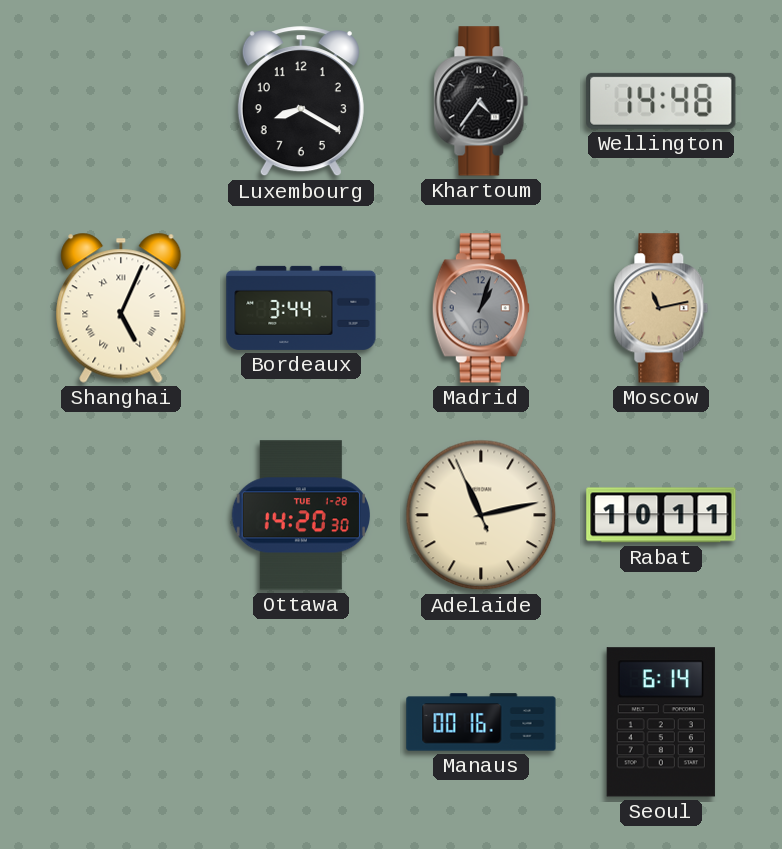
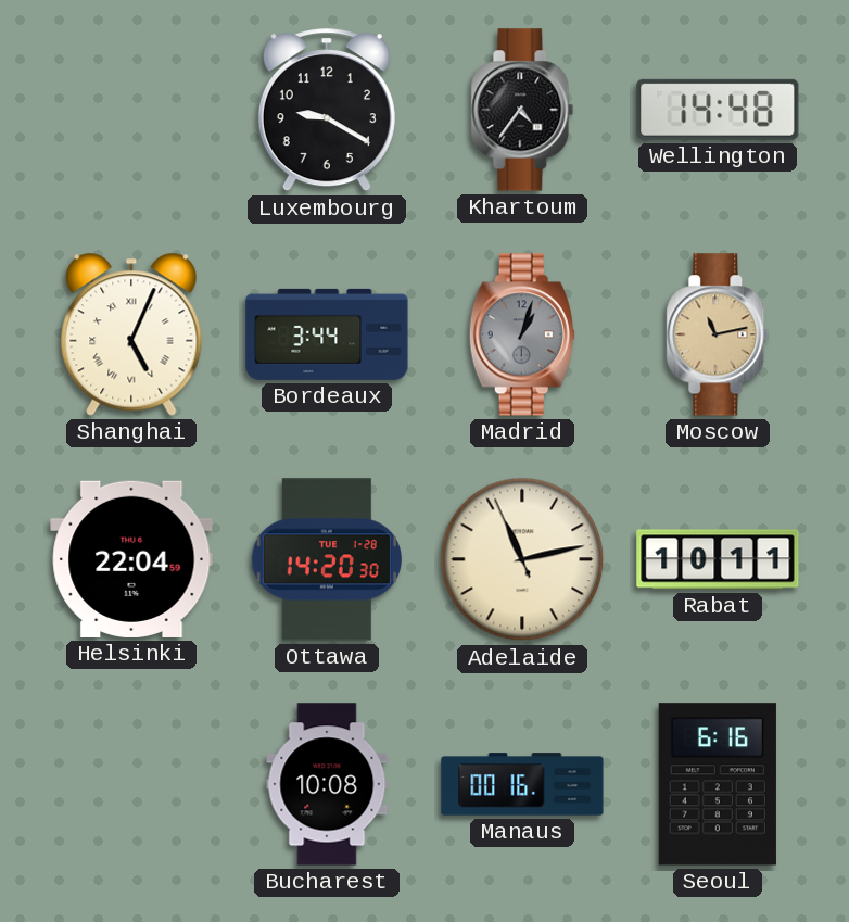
Luxembourg: 8:20 -> 9:20
Helsinki: none -> 22:04
Bucharest: none -> 10:08
Seoul: 6:14 -> 6:16
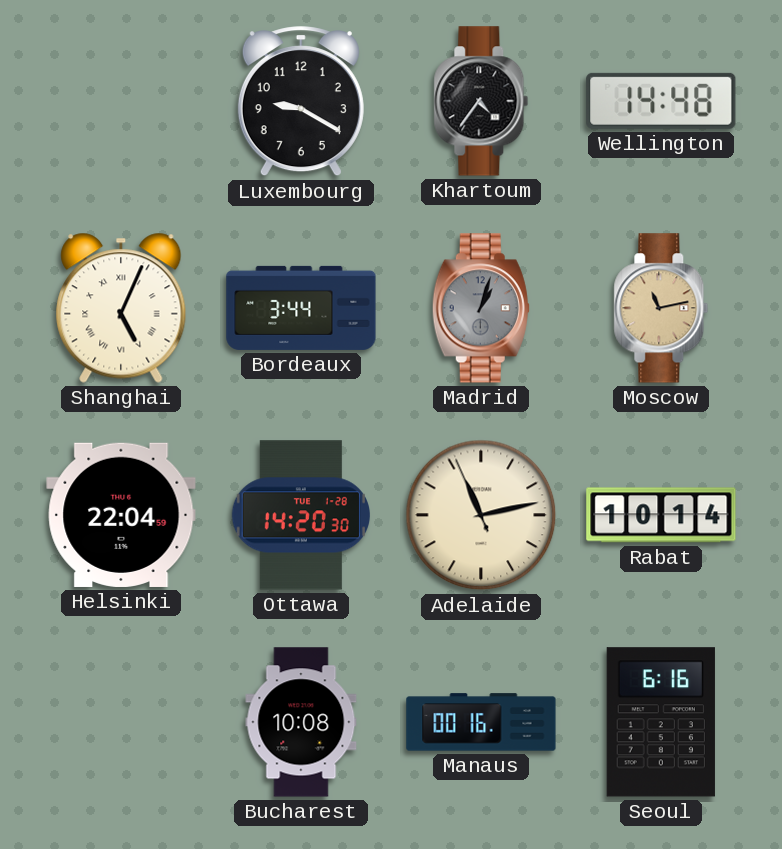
Rabat: 10:11 -> 10:14
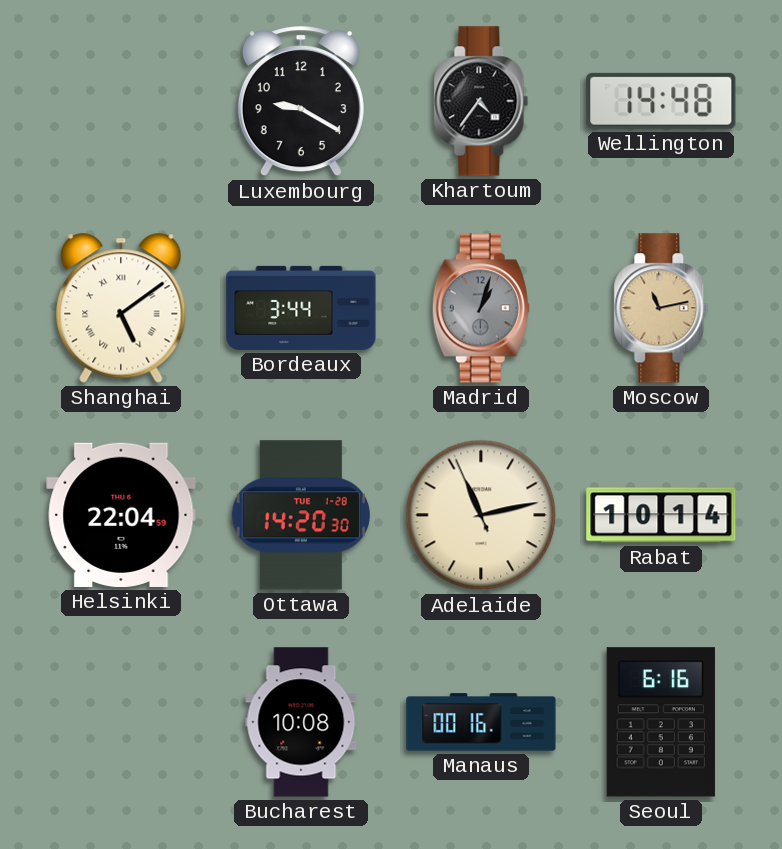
Shanghai: 5:04 -> 5:09
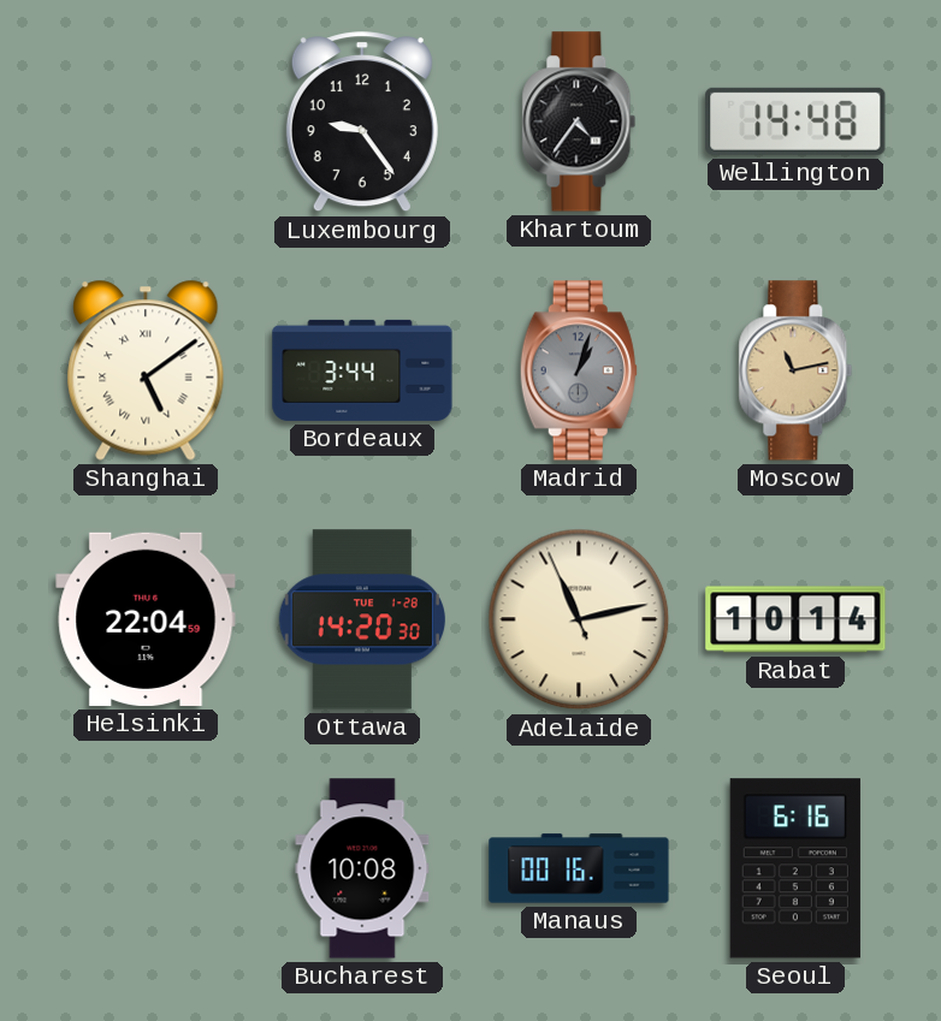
Luxembourg: 9:20 -> 9:24
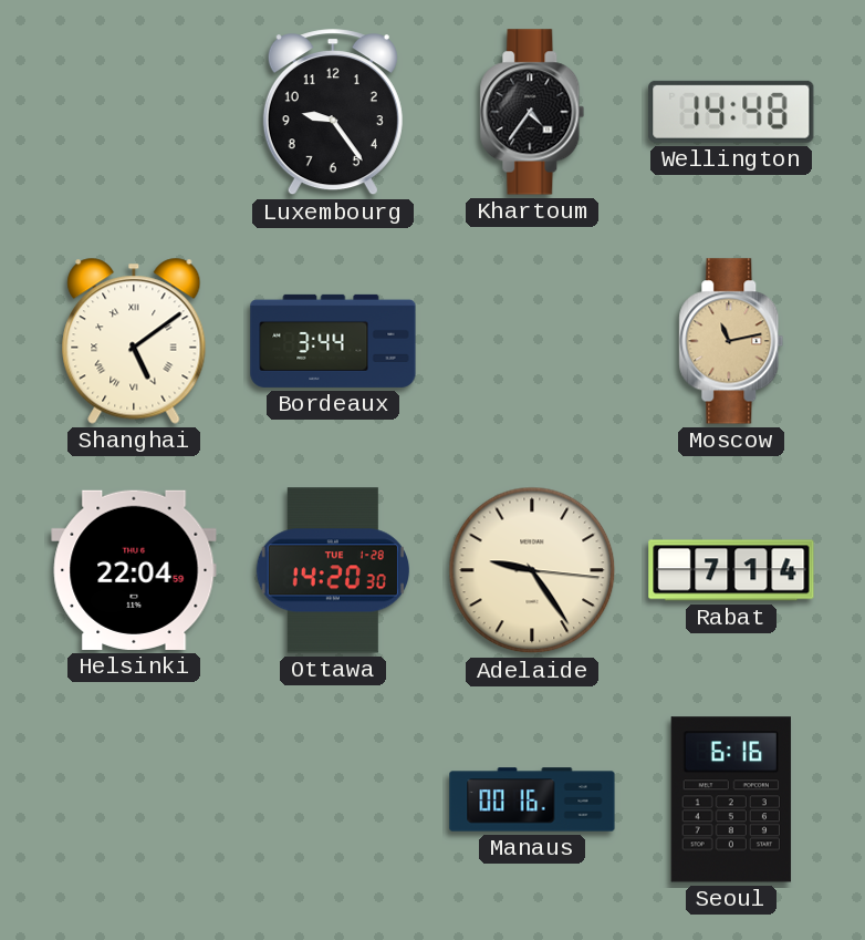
Madrid: 1:03 -> none
Adelaide: 11:12 -> 9:24
Rabat: 10:14 -> 7:14
Bucharest: 10:08 -> none
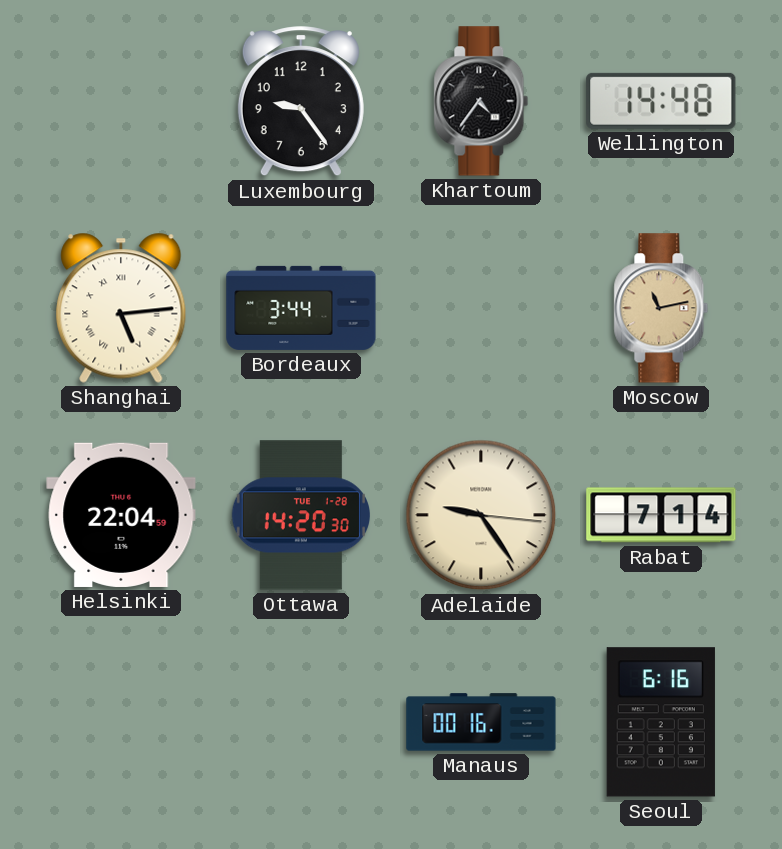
Shanghai: 5:09 -> 5:14
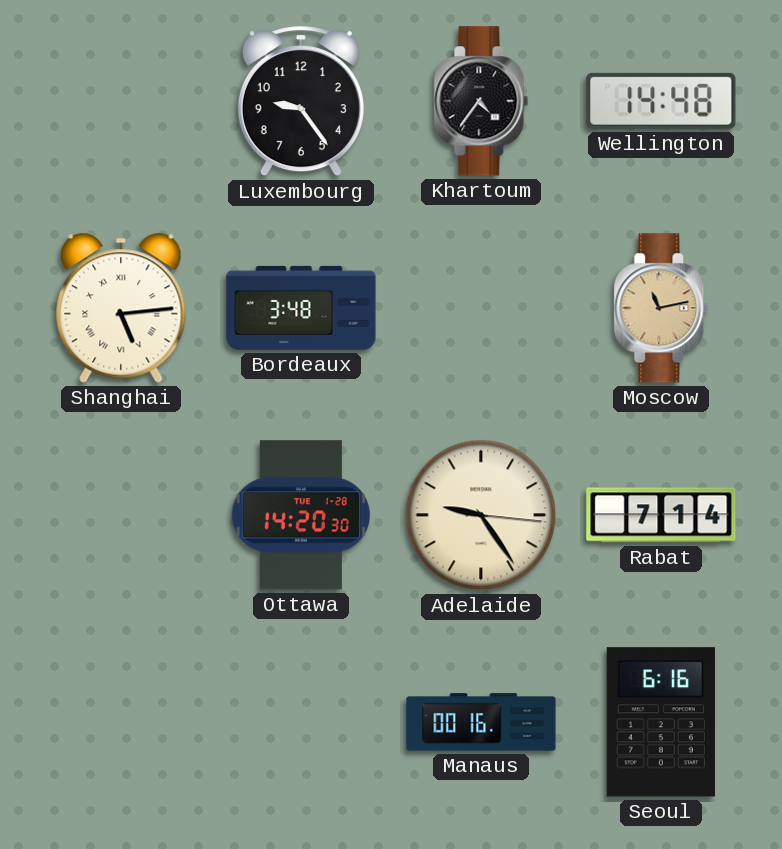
Bordeaux: 3:44 -> 3:48
Helsinki: 22:04 -> none
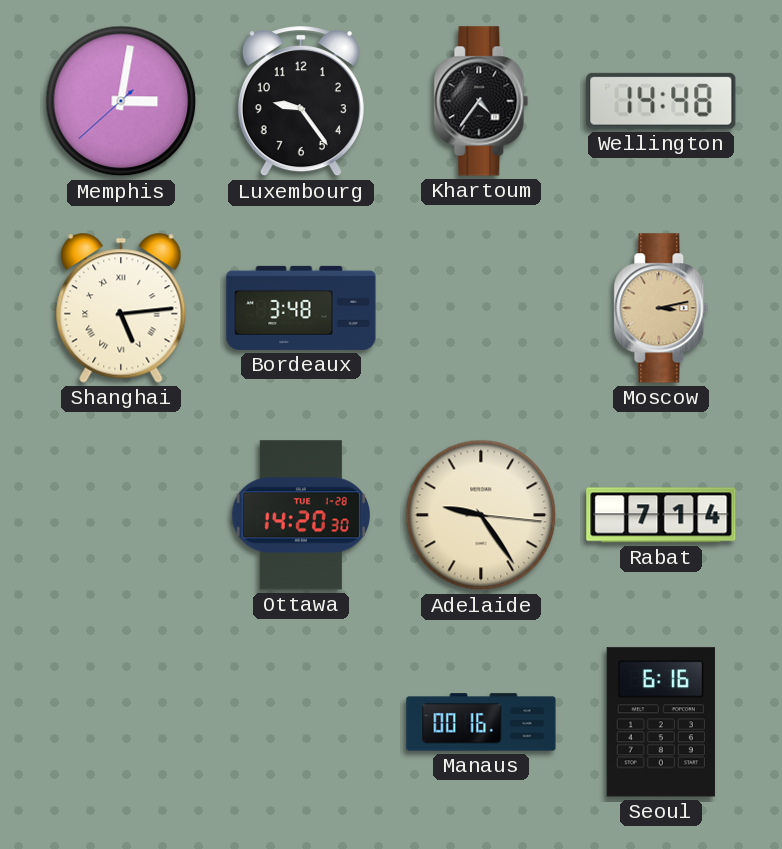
Memphis: none -> 3:01
Moscow: 11:13 -> 3:13
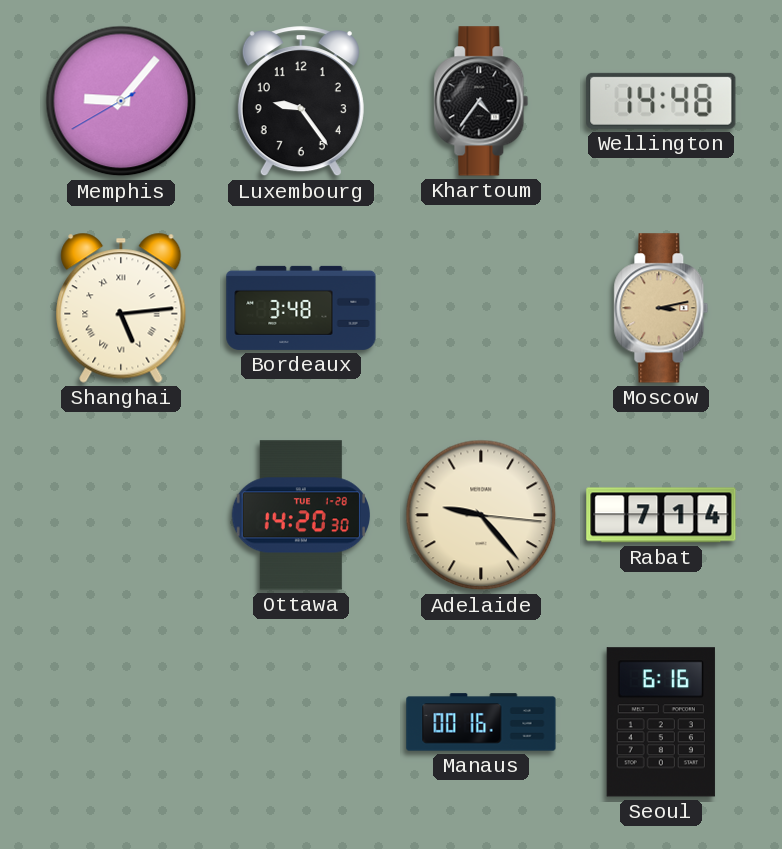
Memphis: 3:01 -> 9:06
Adelaide: 9:24 -> 9:23
